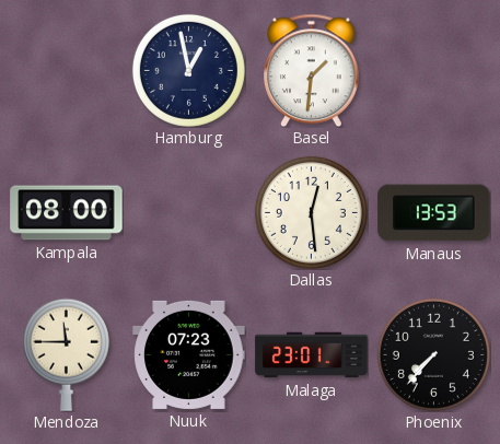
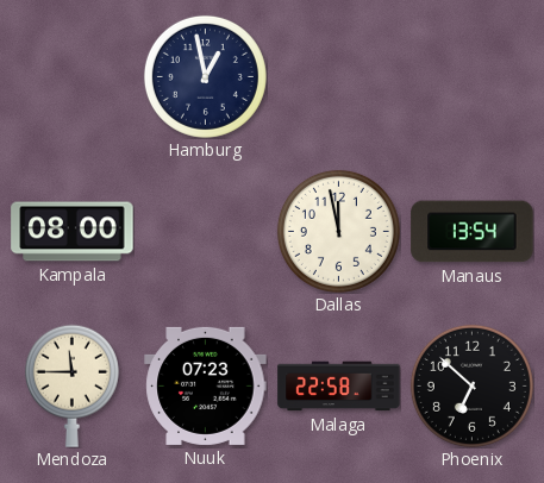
Basel: 1:31 -> none
Dallas: 12:29 -> 11:58
Manaus: 13:53 -> 13:54
Malaga: 23:01 -> 22:58
Phoenix: 7:37 -> 6:52
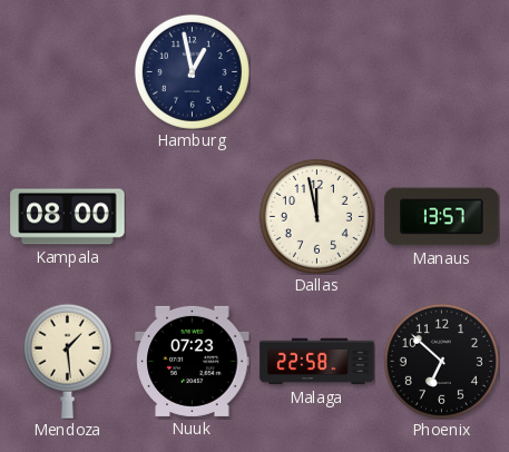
Manaus: 13:54 -> 13:57
Mendoza: 11:45 -> 1:29
